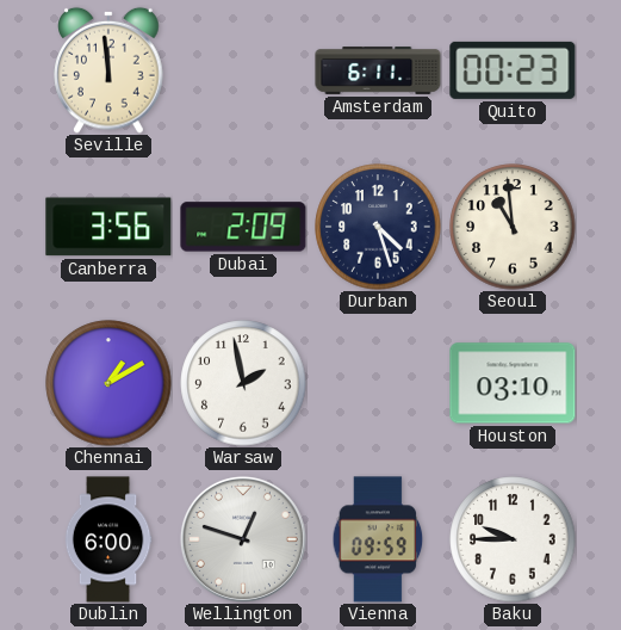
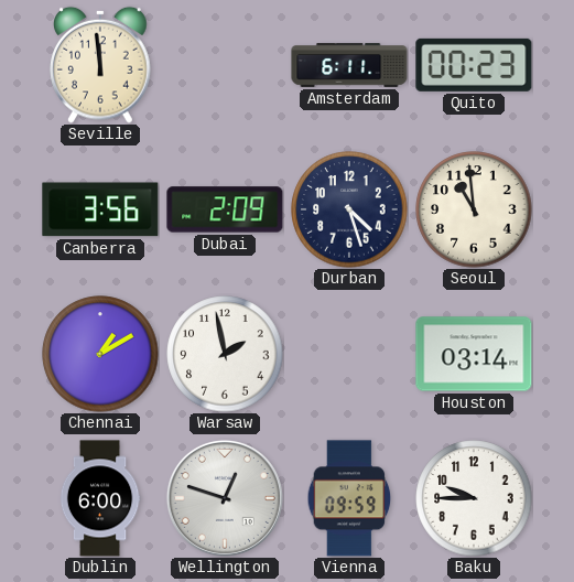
Houston: 03:10 -> 03:14
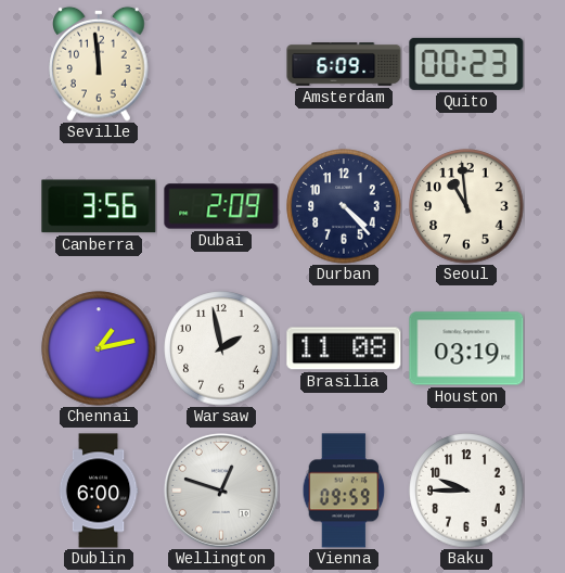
Amsterdam: 6:11 -> 6:09
Durban: 4:27 -> 4:23
Chennai: 1:10 -> 1:13
Brasilia: none -> 11:08
Houston: 03:14 -> 03:19
